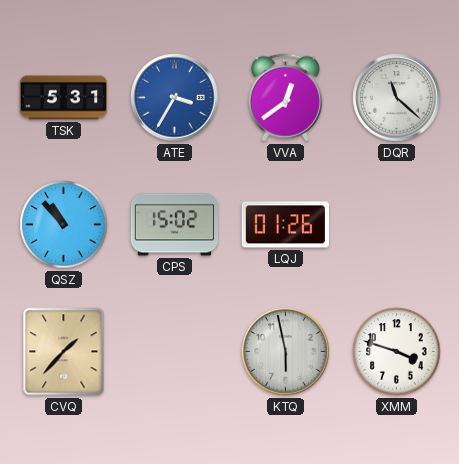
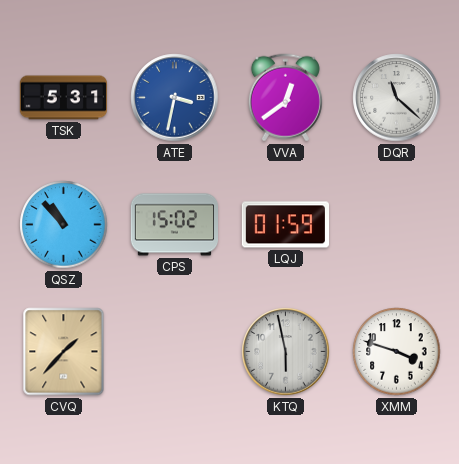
ATE: 3:35 -> 3:32
LQJ: 01:26 -> 01:59
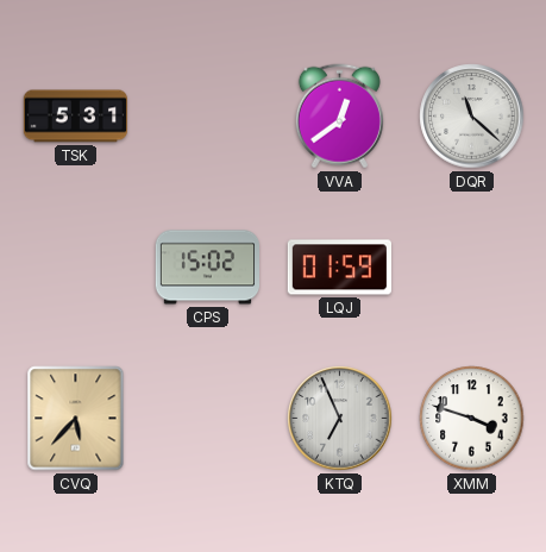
ATE: 3:32 -> none
QSZ: 10:53 -> none
CVQ: 1:37 -> 5:37
KTQ: 5:58 -> 6:56
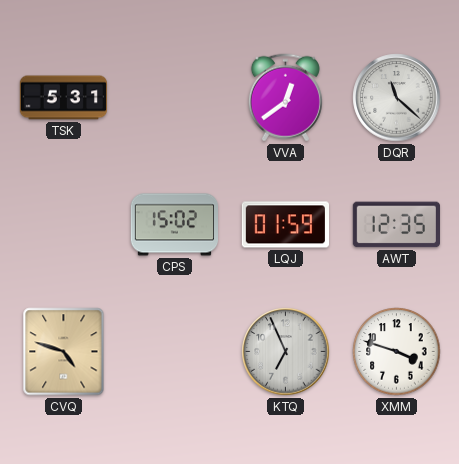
AWT: none -> 12:35
CVQ: 5:37 -> 4:48
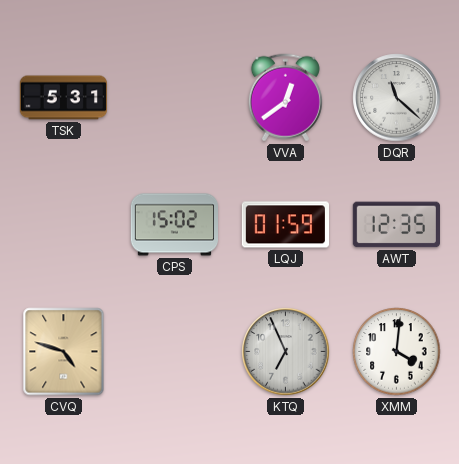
XMM: 3:48 -> 4:01
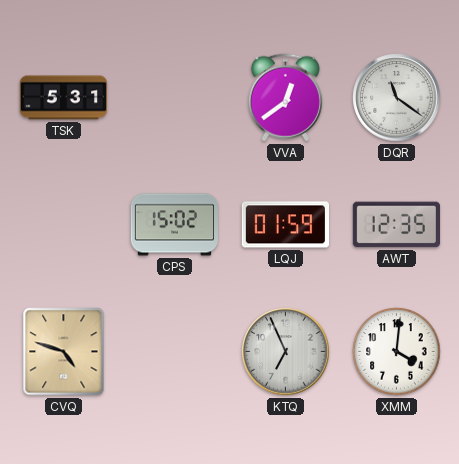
DQR: 11:22 -> 11:21
